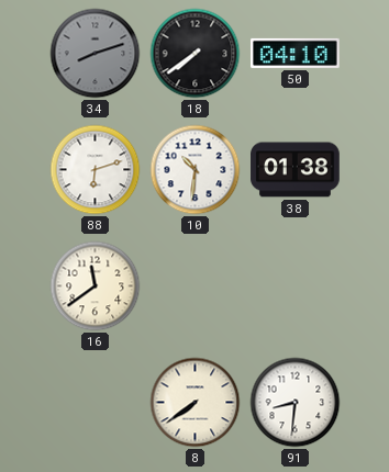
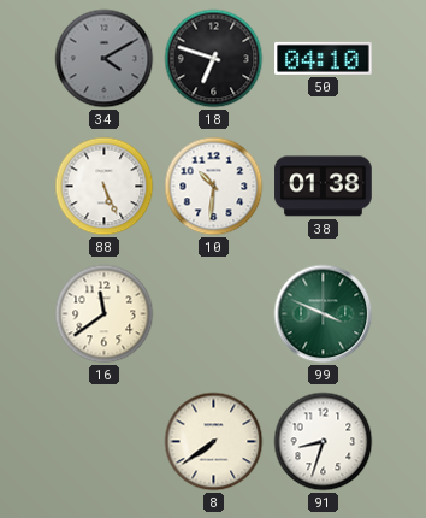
34: 8:12 -> 4:10
18: 7:39 -> 6:48
88: 6:12 -> 5:26
99: none -> 3:49
91: 8:31 -> 8:33
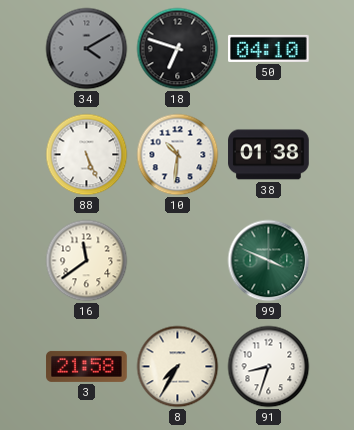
3: none -> 21:58
8: 7:39 -> 7:35
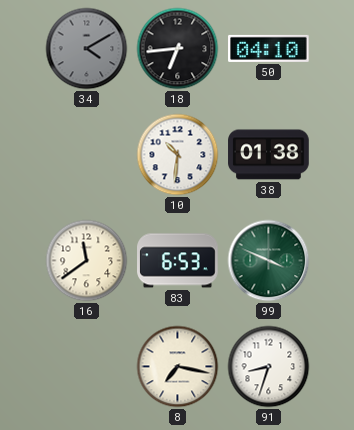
18: 6:48 -> 6:44
88: 5:26 -> none
83: none -> 6:53
3: 21:58 -> none
8: 7:35 -> 7:17
